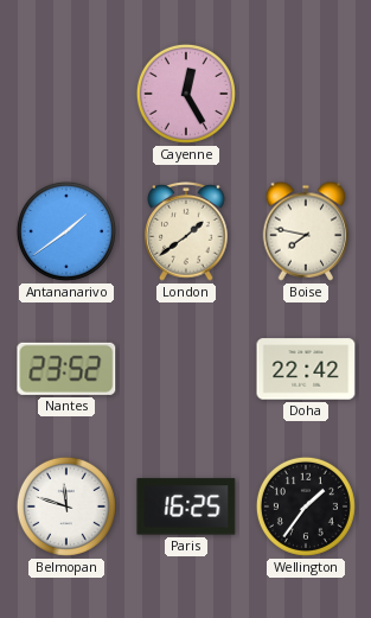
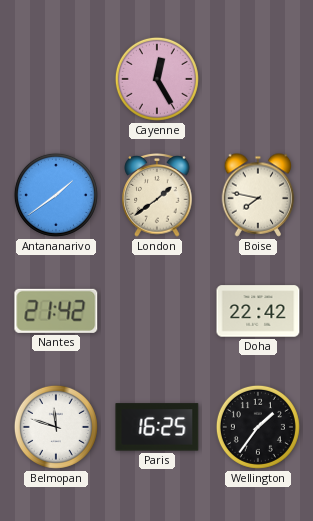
Nantes: 23:52 -> 21:42
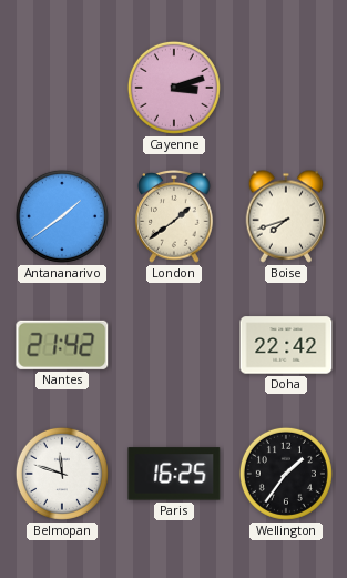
Cayenne: 12:25 -> 3:12
Boise: 7:47 -> 7:42
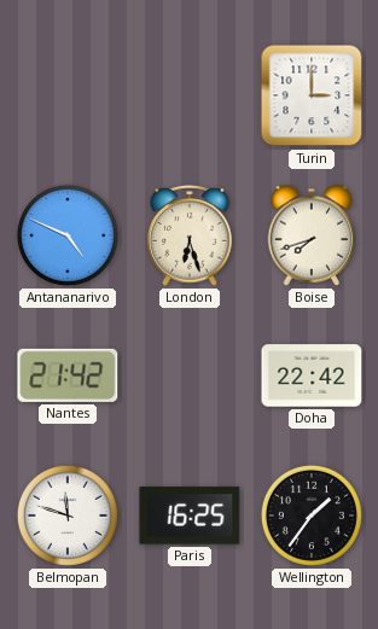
Cayenne: 3:12 -> none
Turin: none -> 3:00
Antananarivo: 1:39 -> 4:49
London: 1:39 -> 6:27
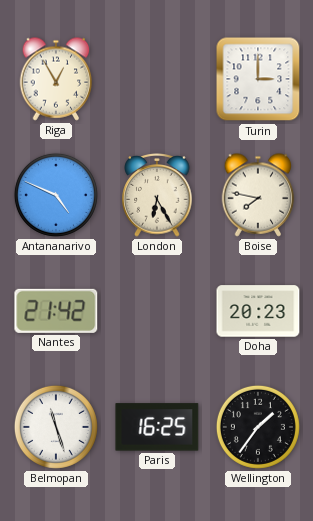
Riga: none -> 12:55
London: 6:27 -> 6:25
Boise: 7:42 -> 7:47
Doha: 22:42 -> 20:23
Belmopan: 11:48 -> 11:27
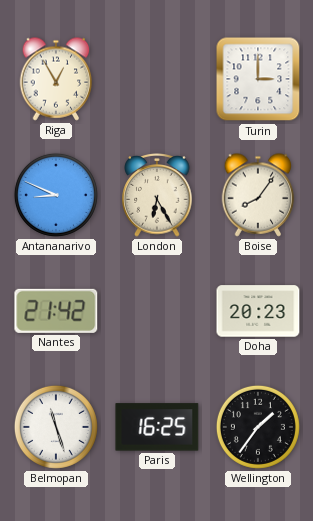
Antananarivo: 4:49 -> 8:49
Boise: 7:47 -> 8:06
